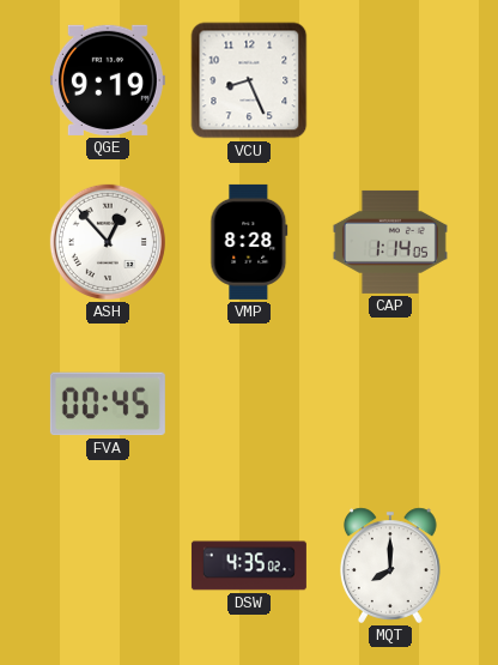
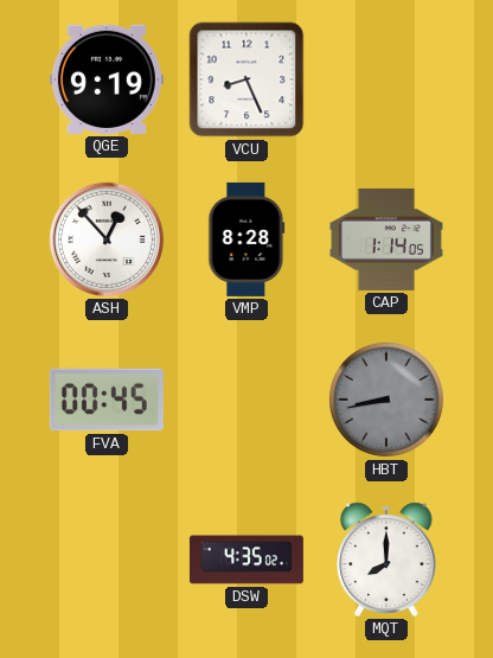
HBT: none -> 8:43
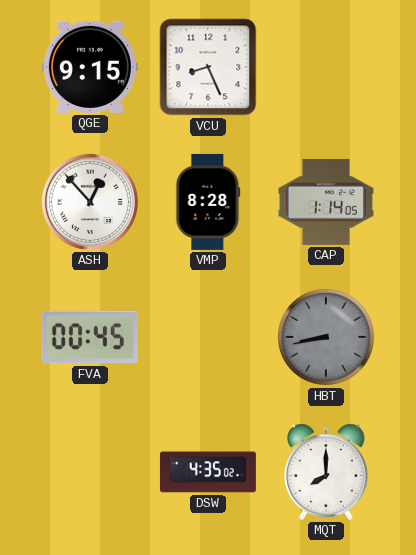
QGE: 9:19 -> 9:15
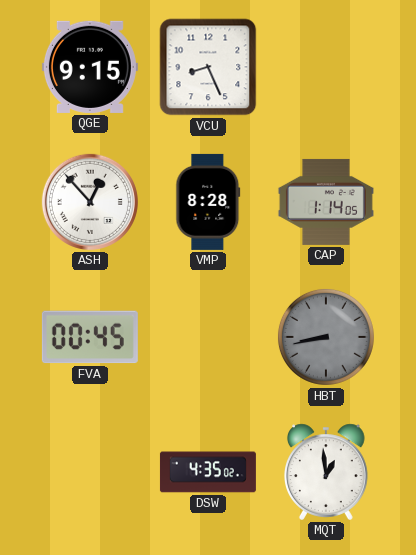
MQT: 8:00 -> 12:59
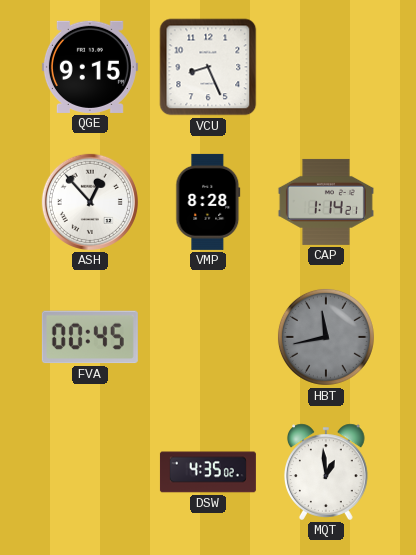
CAP: 1:14:05 -> 1:14:21
HBT: 8:43 -> 11:43
